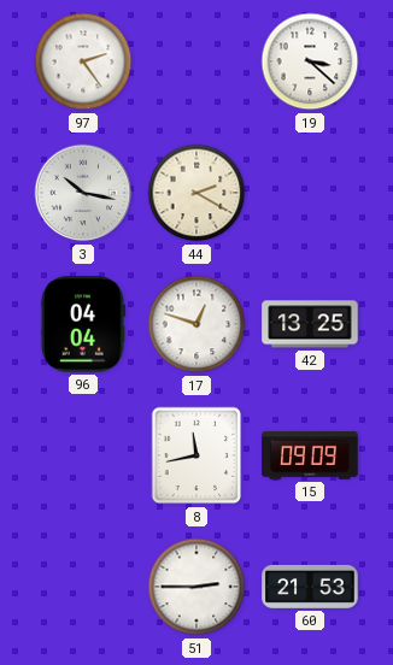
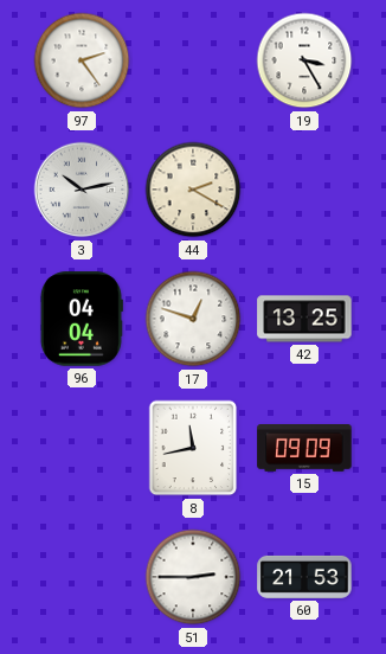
19: 3:22 -> 3:25
3: 10:17 -> 10:13
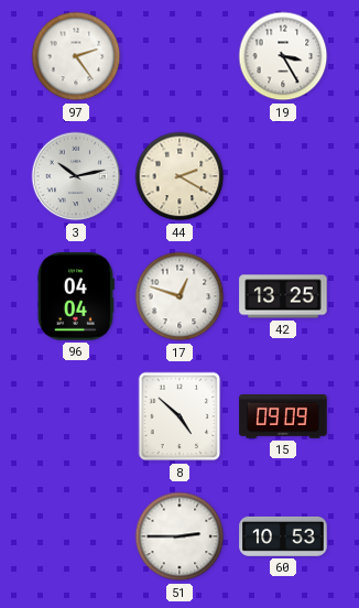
8: 11:43 -> 4:52
60: 21:53 -> 10:53
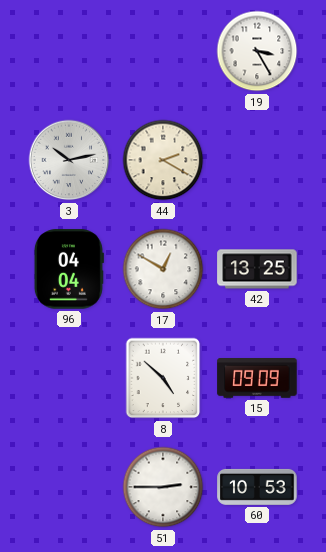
97: 2:24 -> none
17: 12:48 -> 12:50
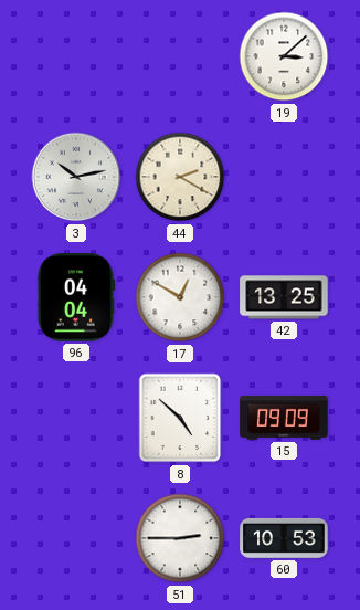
19: 3:25 -> 3:08
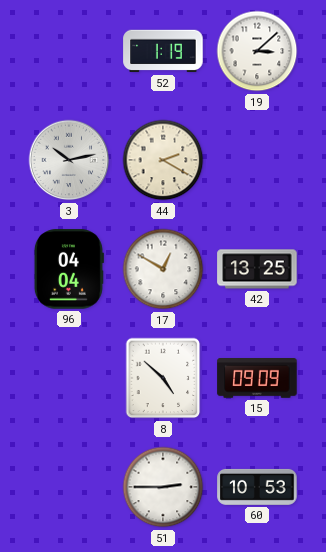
52: none -> 1:19
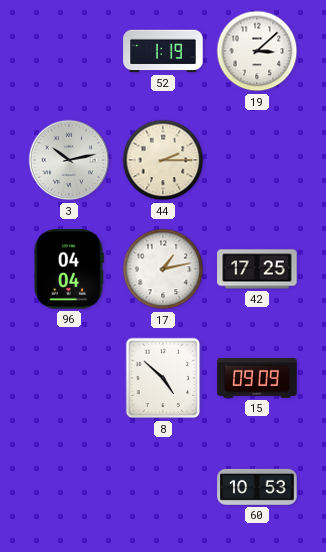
44: 2:20 -> 2:15
17: 12:50 -> 1:13
42: 13:25 -> 17:25
51: 2:45 -> none
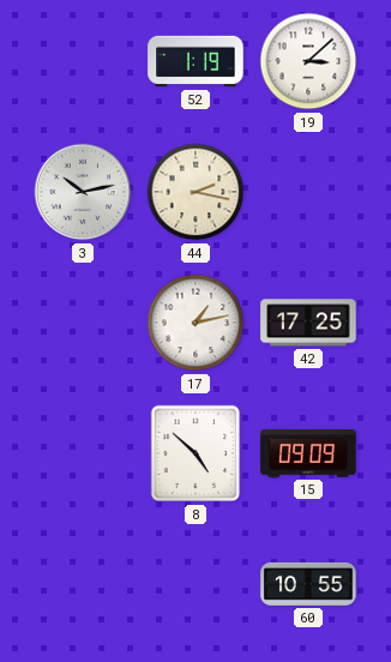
44: 2:15 -> 2:17
96: 04:04 -> none
60: 10:53 -> 10:55
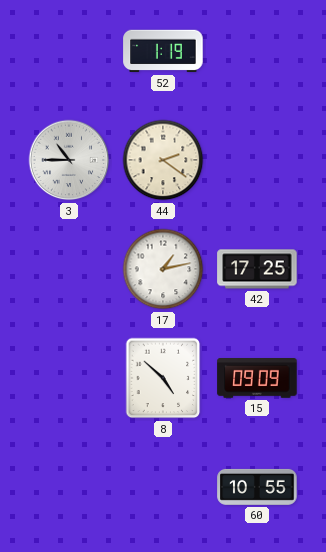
19: 3:08 -> none
3: 10:13 -> 10:45
44: 2:17 -> 2:21
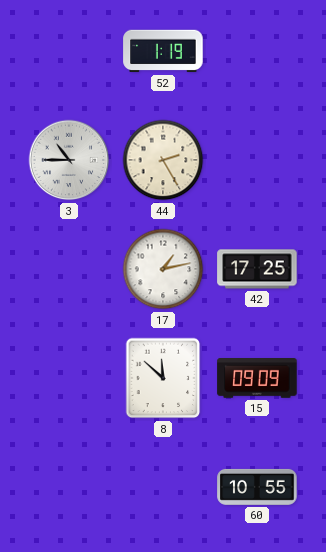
44: 2:21 -> 2:25
8: 4:52 -> 11:52
